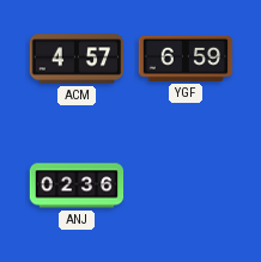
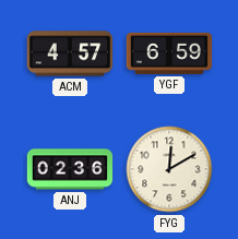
FYG: none -> 12:10
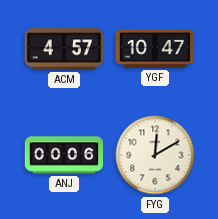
YGF: 6:59 -> 10:47
ANJ: 02:36 -> 00:06
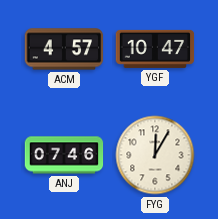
ANJ: 00:06 -> 07:46
FYG: 12:10 -> 12:05
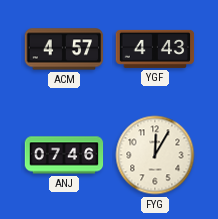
YGF: 10:47 -> 4:43
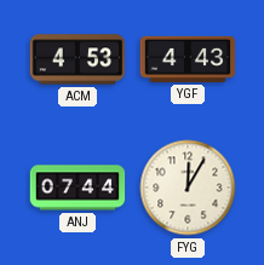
ACM: 4:57 -> 4:53
ANJ: 07:46 -> 07:44
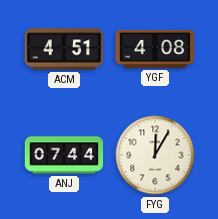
ACM: 4:53 -> 4:51
YGF: 4:43 -> 4:08
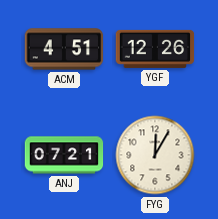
YGF: 4:08 -> 12:26
ANJ: 07:44 -> 07:21
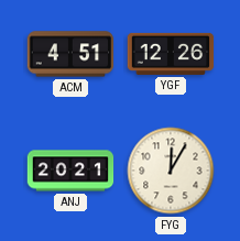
ANJ: 07:21 -> 20:21
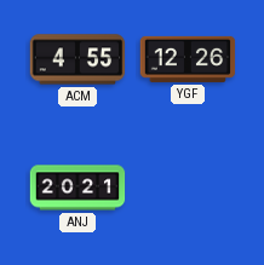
ACM: 4:51 -> 4:55
FYG: 12:05 -> none
